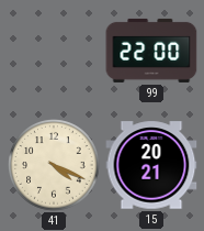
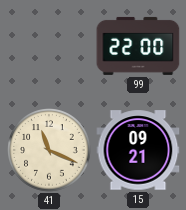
41: 4:19 -> 11:19
15: 20:21 -> 09:21
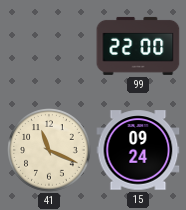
15: 09:21 -> 09:24
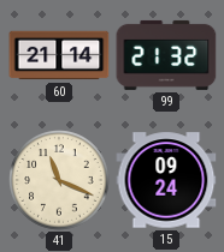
60: none -> 21:14
99: 22:00 -> 21:32
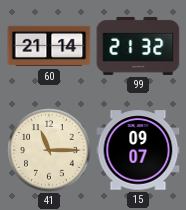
41: 11:19 -> 11:15
15: 09:24 -> 09:07
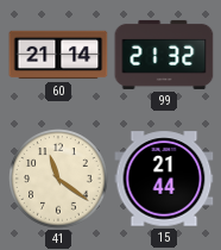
41: 11:15 -> 11:21
15: 09:07 -> 21:44
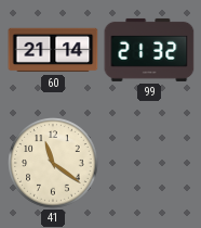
15: 21:44 -> none
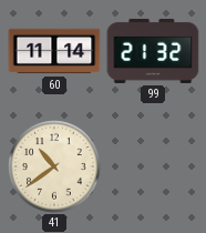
60: 21:14 -> 11:14
41: 11:21 -> 10:39
